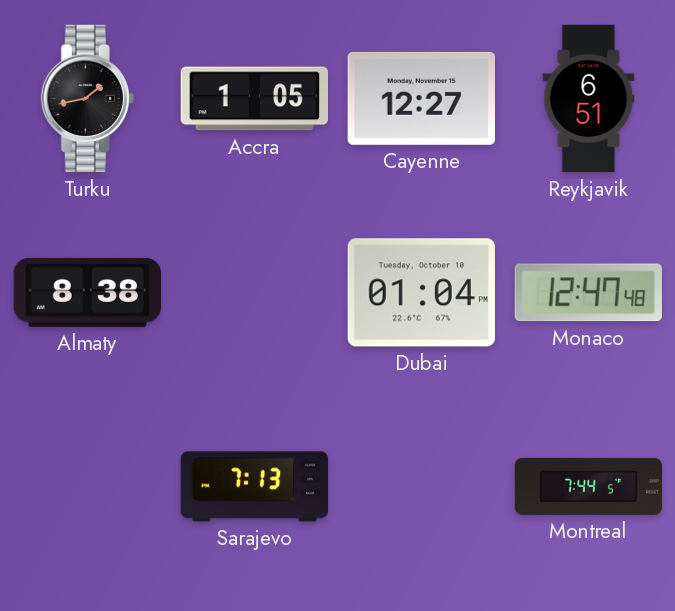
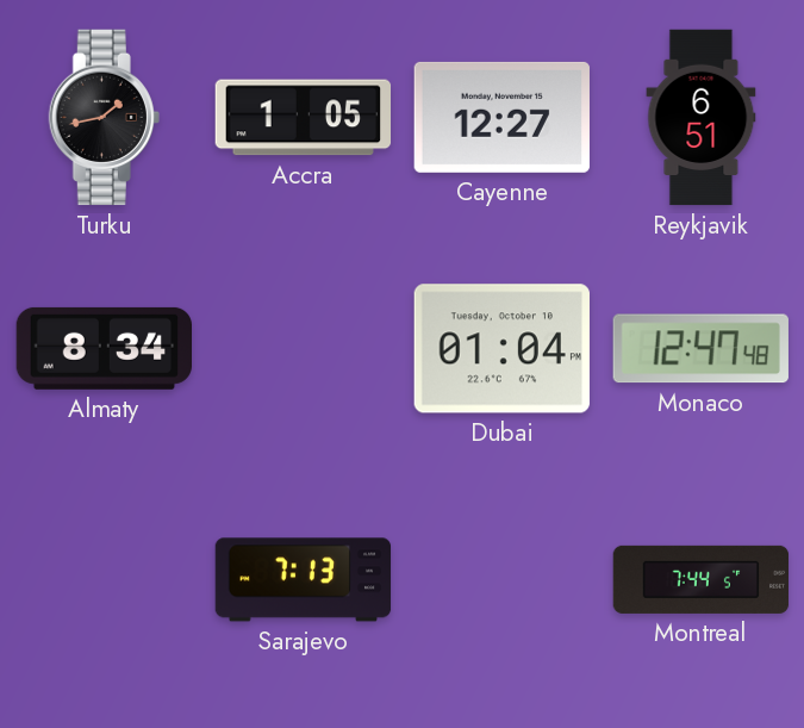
Almaty: 8:38 -> 8:34
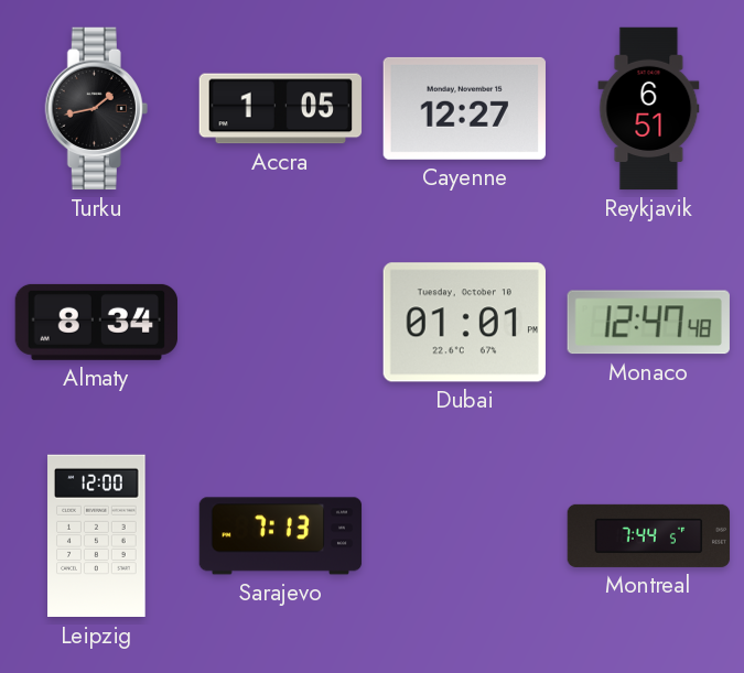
Dubai: 01:04 -> 01:01
Leipzig: none -> 12:00
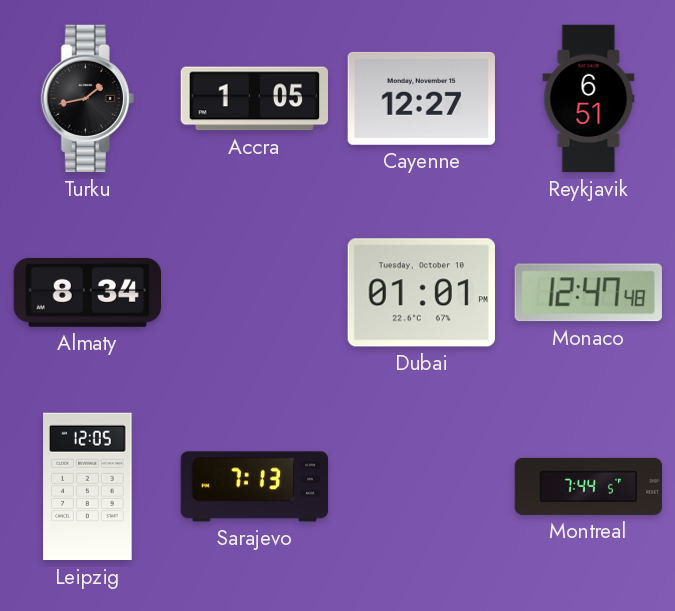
Leipzig: 12:00 -> 12:05
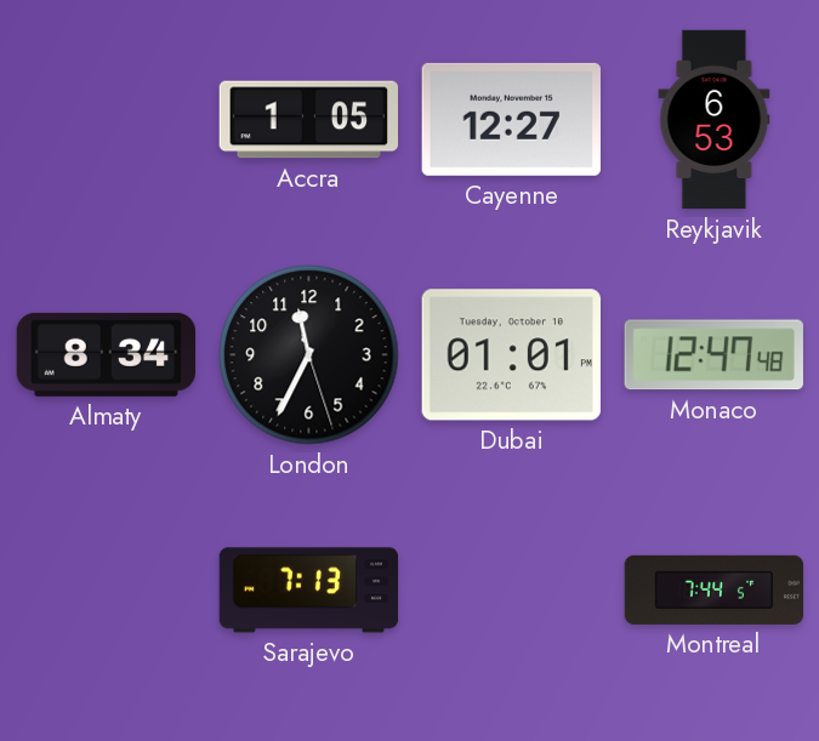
Turku: 1:43 -> none
Reykjavik: 6:51 -> 6:53
London: none -> 11:34
Leipzig: 12:05 -> none
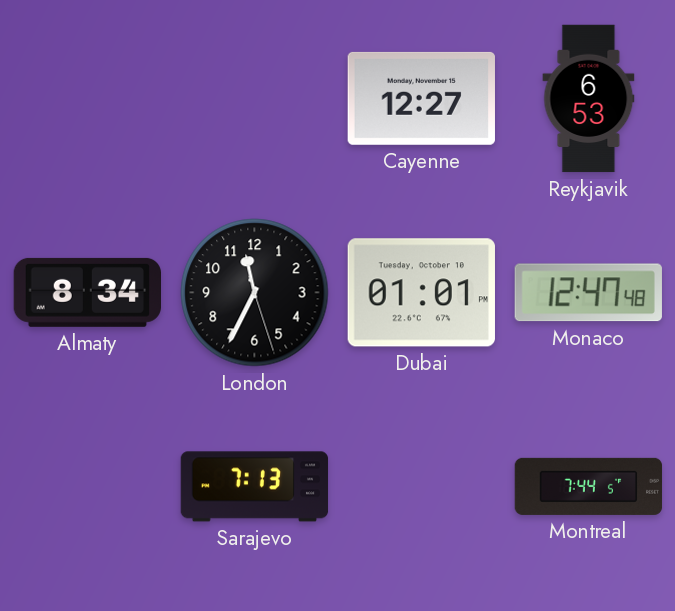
Accra: 1:05 -> none
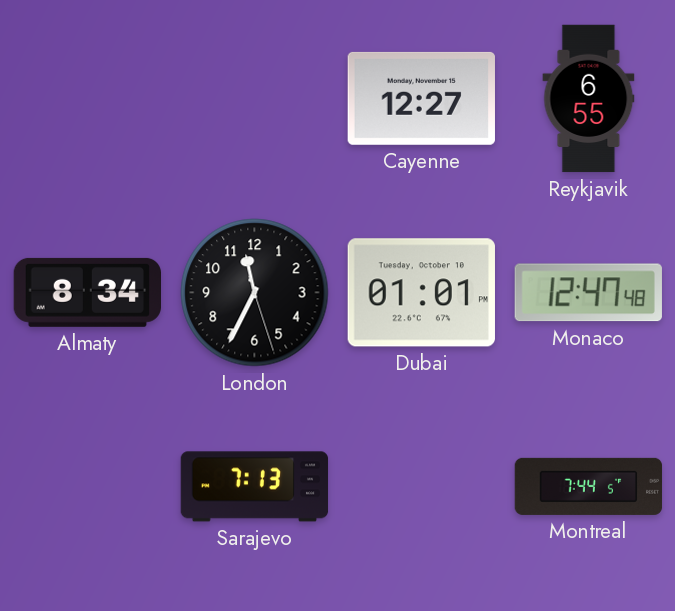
Reykjavik: 6:53 -> 6:55
